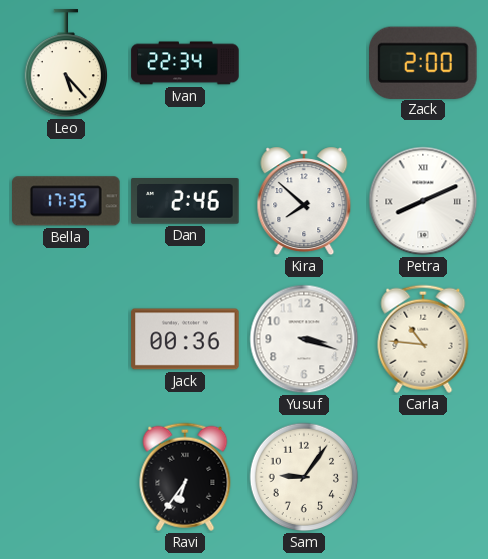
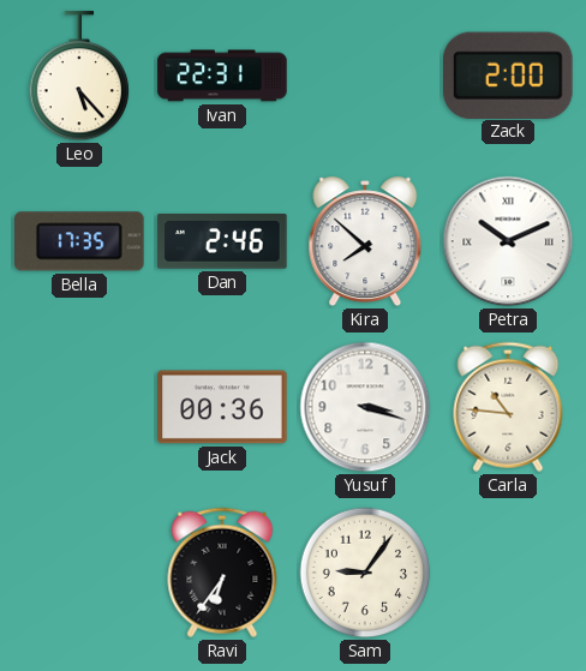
Ivan: 22:34 -> 22:31
Petra: 8:11 -> 10:11
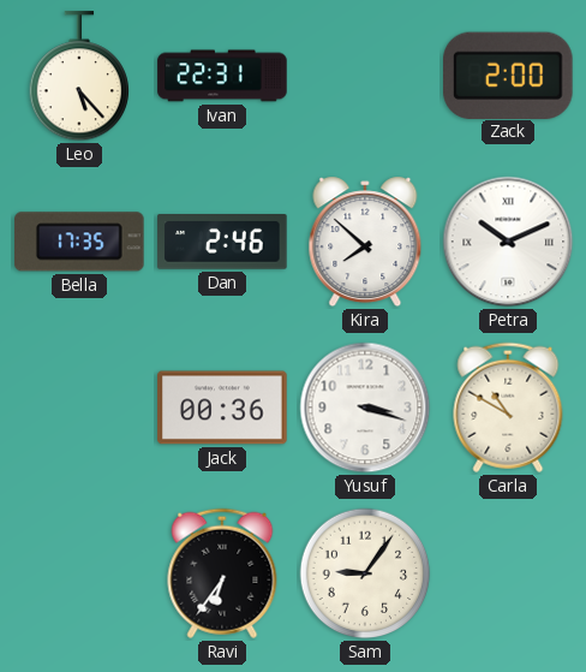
Carla: 10:46 -> 10:50
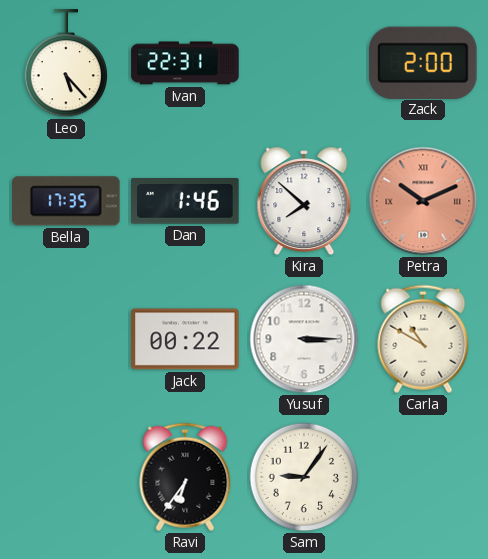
Dan: 2:46 -> 1:46
Petra dial: white -> salmon
Jack: 00:36 -> 00:22
Yusuf: 3:18 -> 3:15
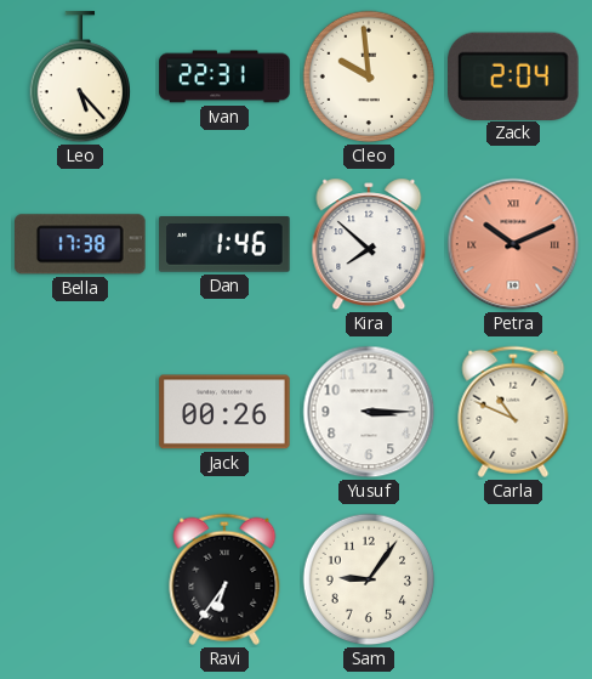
Cleo: none -> 9:59
Zack: 2:00 -> 2:04
Bella: 17:35 -> 17:38
Jack: 00:22 -> 00:26
Carla: 10:50 -> 10:49
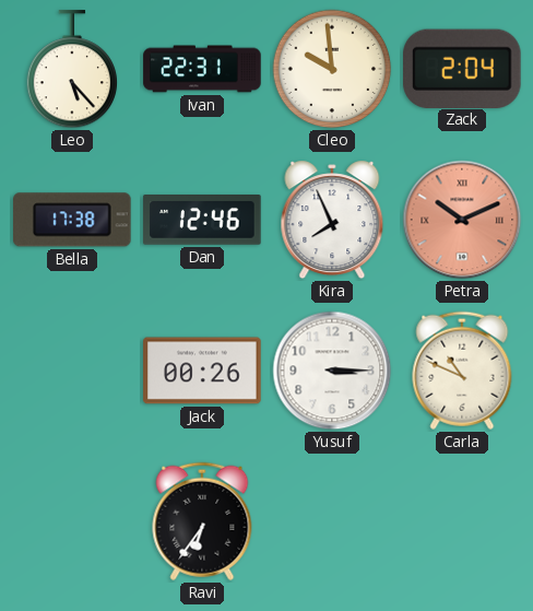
Dan: 1:46 -> 12:46
Kira: 7:52 -> 7:56
Sam: 9:06 -> none
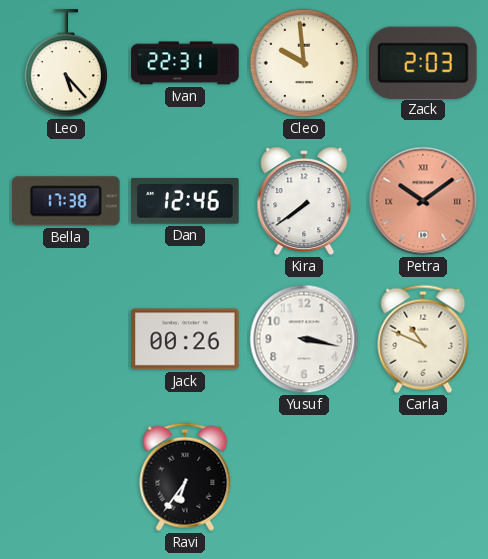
Zack: 2:04 -> 2:03
Kira: 7:56 -> 7:39
Petra: 10:11 -> 10:09
Yusuf: 3:15 -> 3:17
